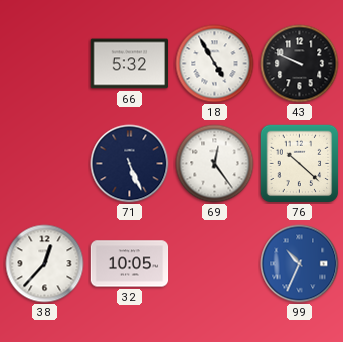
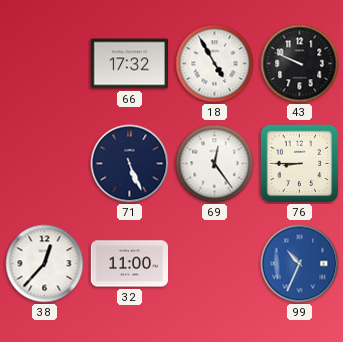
66: 5:32 -> 17:32
76: 10:22 -> 8:45
32: 10:05 -> 11:00
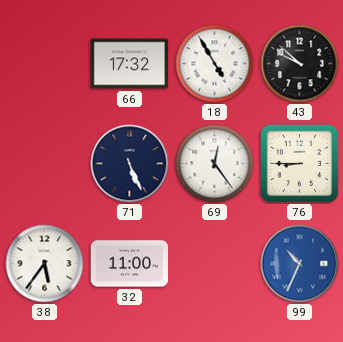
43: 9:49 -> 9:52
38: 12:37 -> 5:36
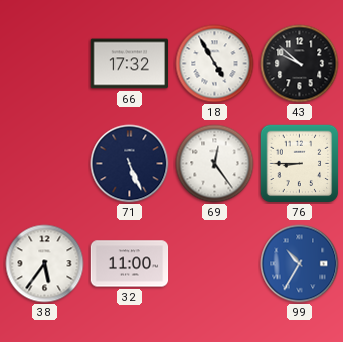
99: 10:34 -> 10:35
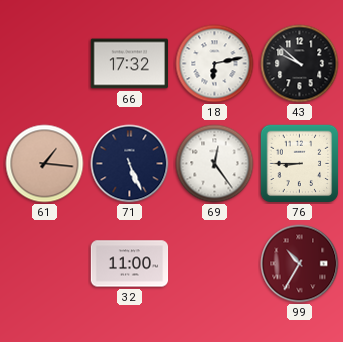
18: 4:55 -> 6:13
61: none -> 1:16
38: 5:36 -> none
99 dial: blue -> burgundy
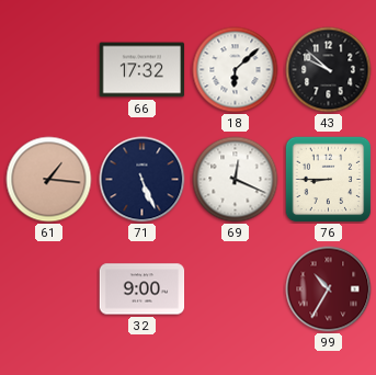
18: 6:13 -> 6:08
69: 12:24 -> 12:19
32: 11:00 -> 9:00
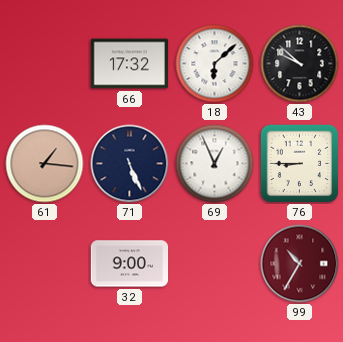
69: 12:19 -> 12:56
